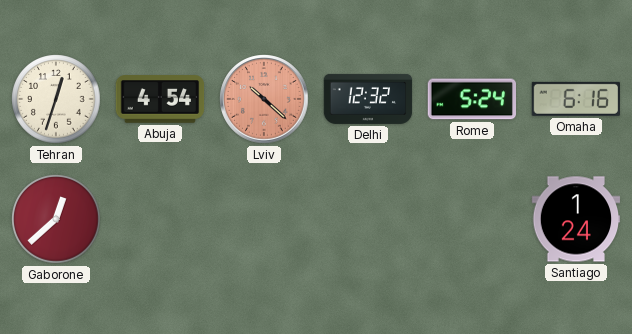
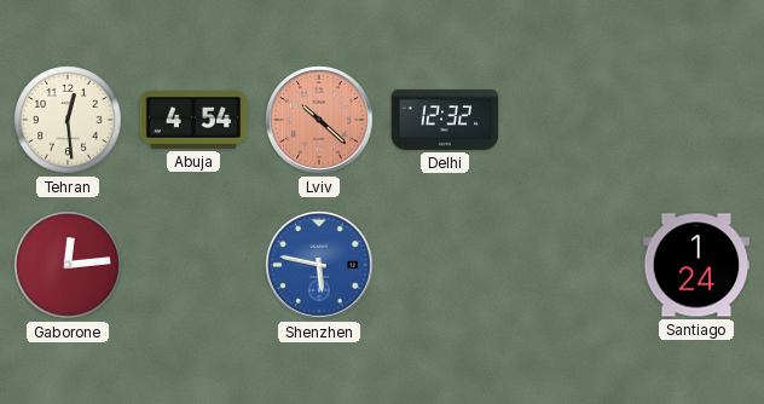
Tehran: 12:33 -> 12:29
Rome: 5:24 -> none
Omaha: 6:16 -> none
Gaborone: 12:38 -> 12:14
Shenzhen: none -> 5:47
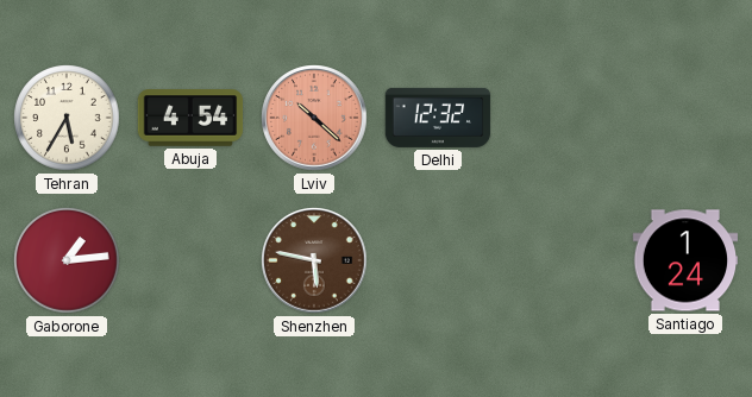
Tehran: 12:29 -> 5:35
Gaborone: 12:14 -> 1:14
Shenzhen dial: blue -> brown
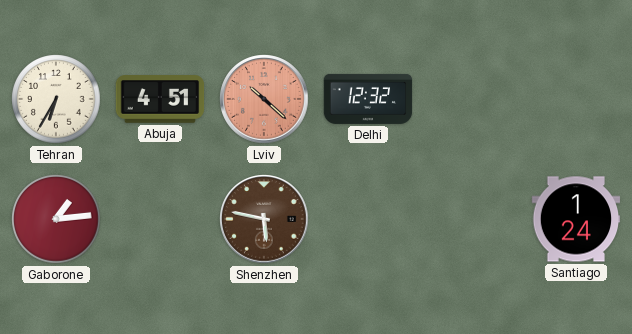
Tehran: 5:35 -> 6:35
Abuja: 4:54 -> 4:51
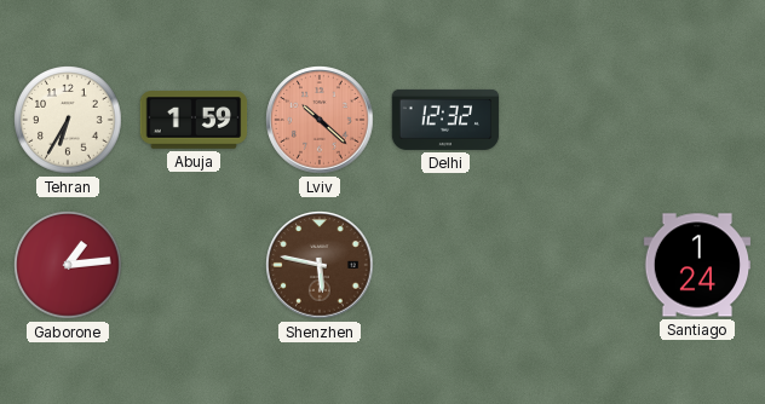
Abuja: 4:51 -> 1:59
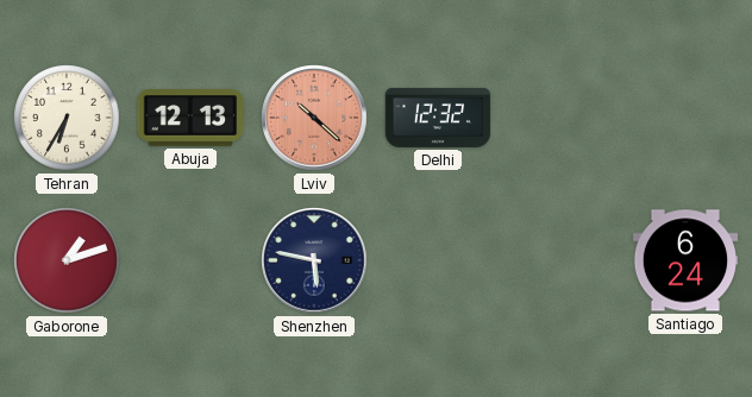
Abuja: 1:59 -> 12:13
Gaborone: 1:14 -> 1:12
Shenzhen dial: brown -> navy
Santiago: 1:24 -> 6:24
